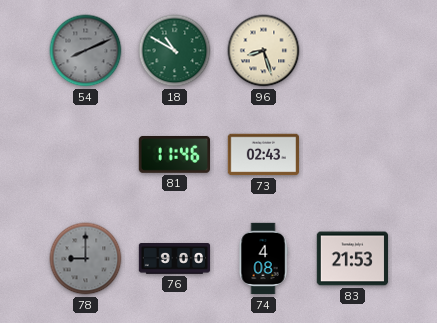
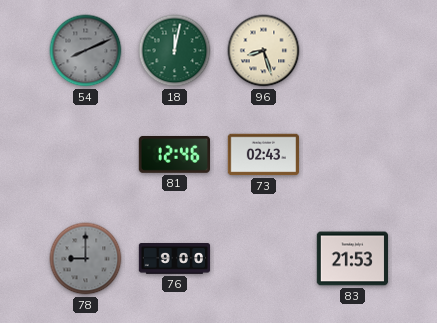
18: 10:50 -> 12:02
81: 11:46 -> 12:46
74: 4:08 -> none
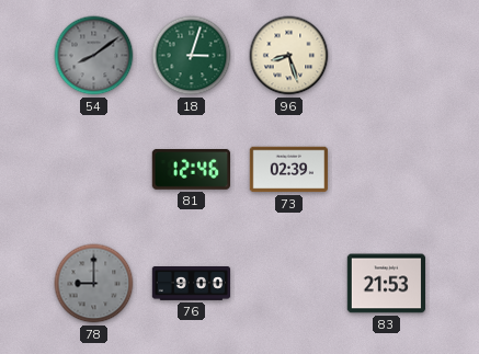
54: 8:11 -> 8:09
18: 12:02 -> 3:03
73: 02:43 -> 02:39
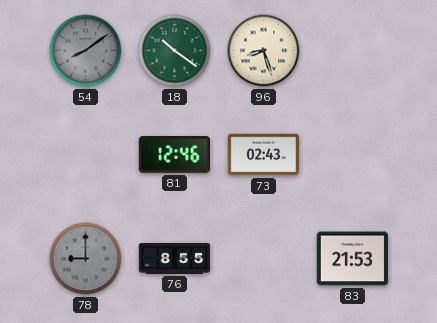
18: 3:03 -> 10:21
73: 02:39 -> 02:43
76: 9:00 -> 8:55
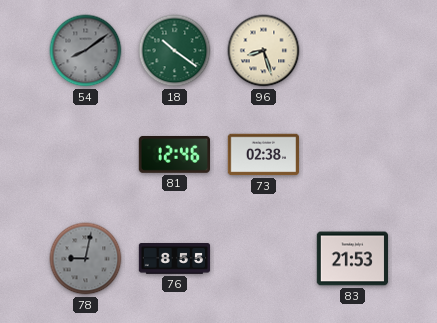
73: 02:43 -> 02:38
78: 9:00 -> 9:02
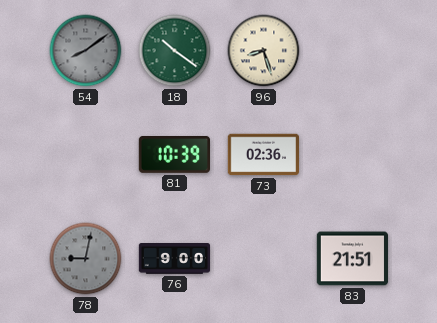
81: 12:46 -> 10:39
73: 02:38 -> 02:36
76: 8:55 -> 9:00
83: 21:53 -> 21:51
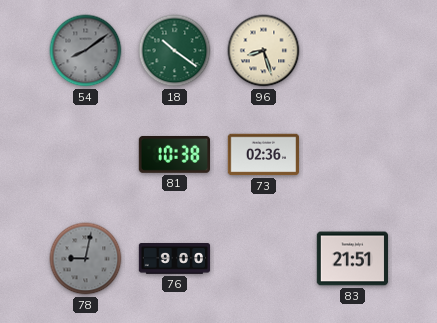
81: 10:39 -> 10:38
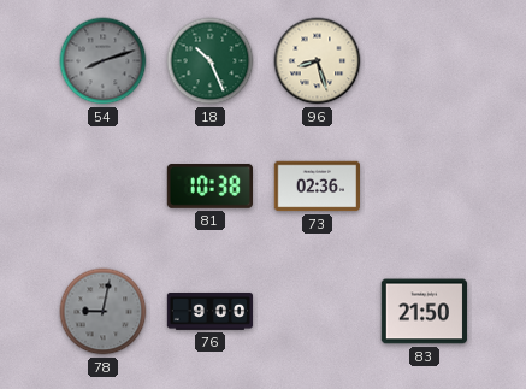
54: 8:09 -> 8:12
18: 10:21 -> 10:26
83: 21:51 -> 21:50
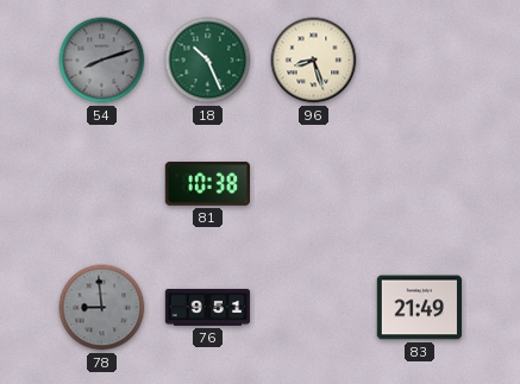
73: 02:36 -> none
78: 9:02 -> 8:59
76: 9:00 -> 9:51
83: 21:50 -> 21:49
